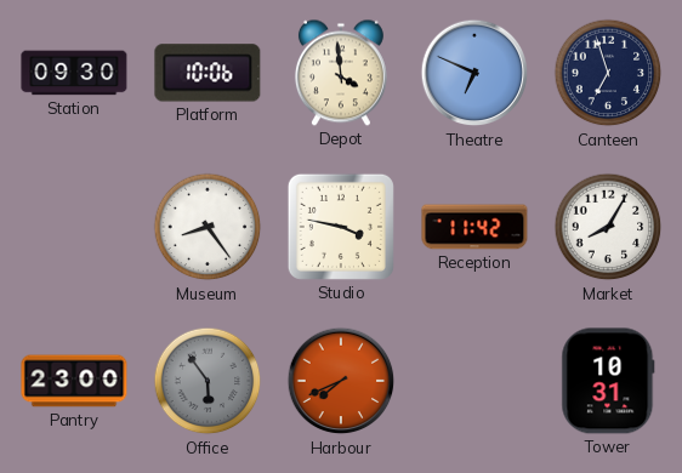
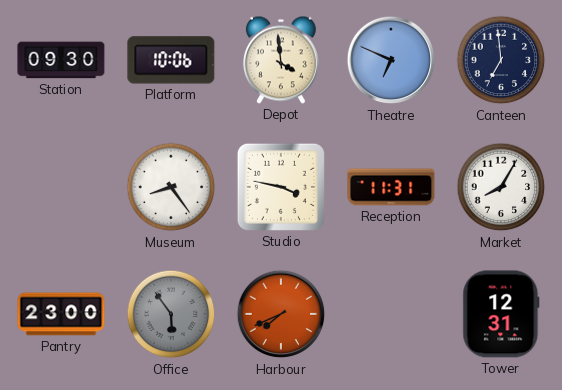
Canteen: 6:57 -> 6:59
Reception: 11:42 -> 11:31
Tower: 10:31 -> 12:31
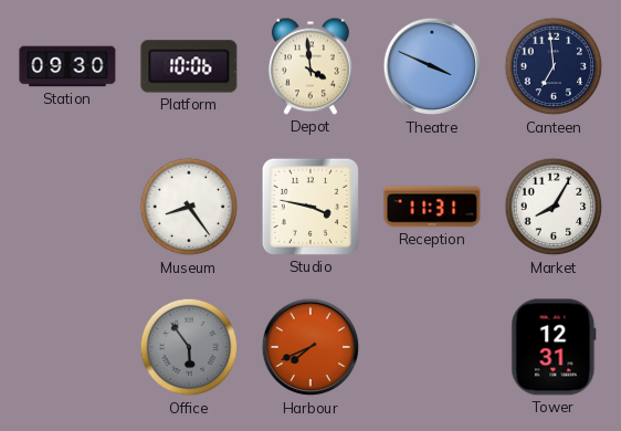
Theatre: 6:49 -> 3:49
Pantry: 23:00 -> none
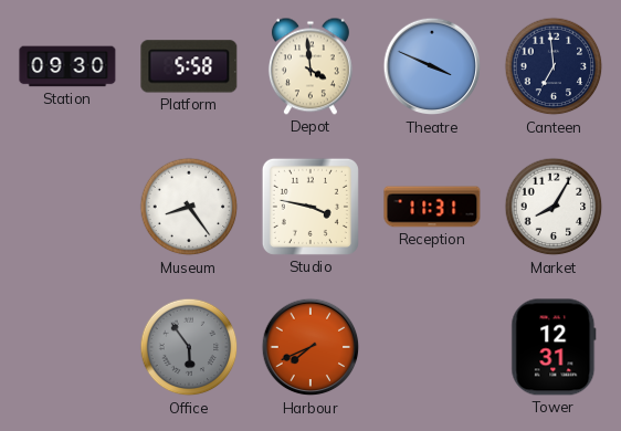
Platform: 10:06 -> 5:58
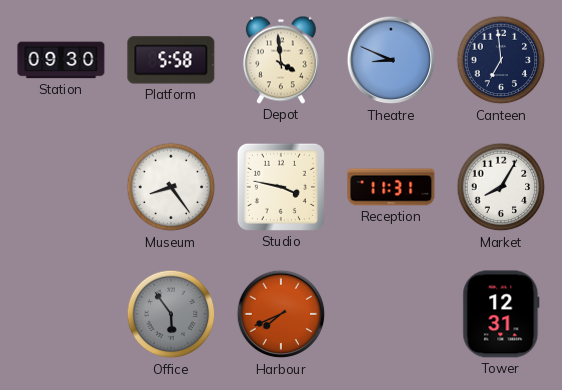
Theatre: 3:49 -> 8:49
